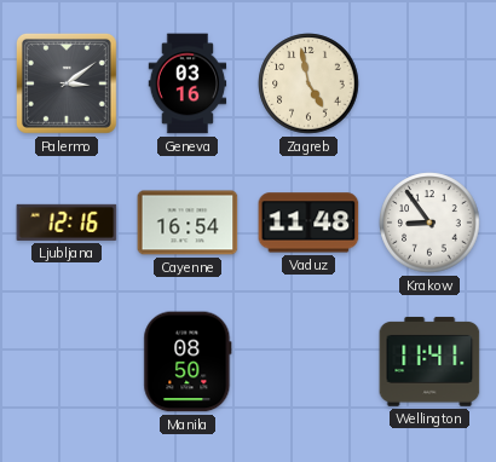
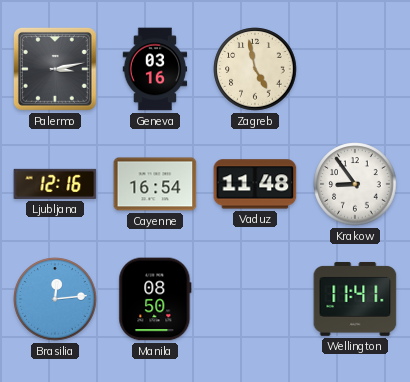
Palermo: 3:09 -> 3:13
Brasilia: none -> 12:14
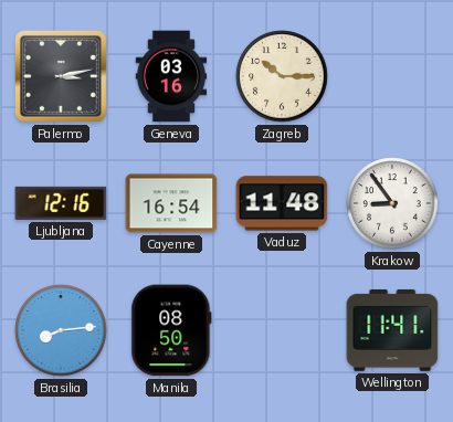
Zagreb: 4:58 -> 10:15
Brasilia: 12:14 -> 8:14
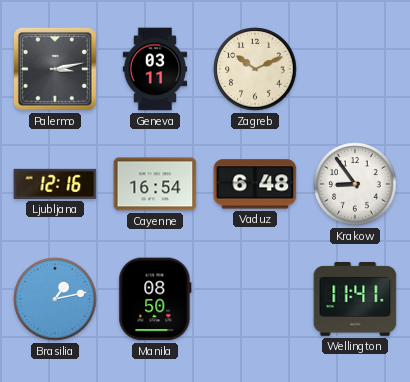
Geneva: 03:16 -> 03:11
Zagreb: 10:15 -> 10:11
Vaduz: 11:48 -> 6:48
Brasilia: 8:14 -> 1:13
